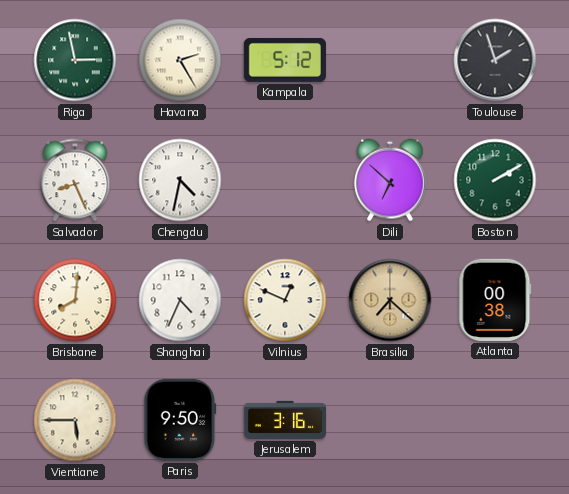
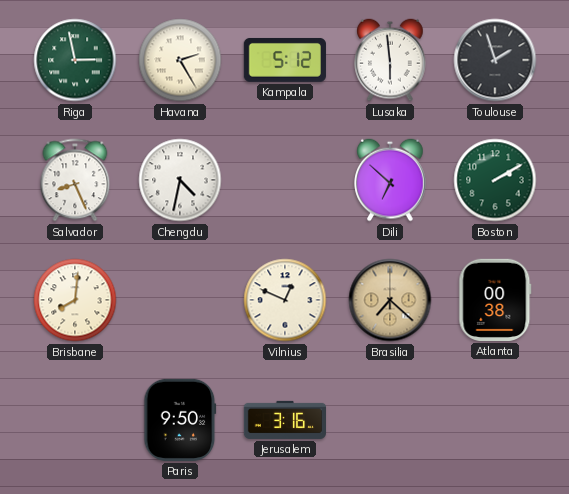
Lusaka: none -> 5:59
Shanghai: 4:34 -> none
Vientiane: 5:45 -> none
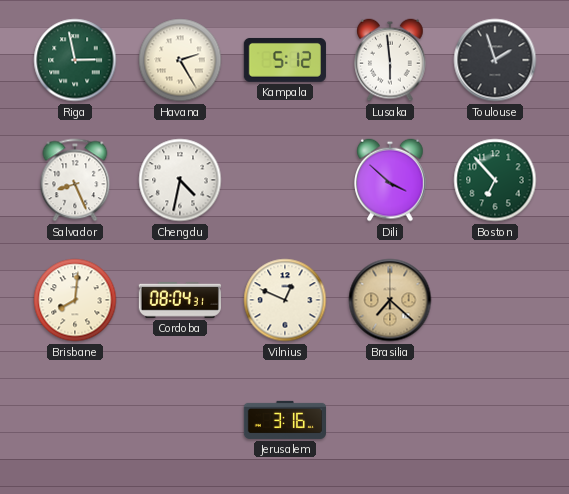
Dili: 6:52 -> 3:52
Boston: 2:10 -> 6:53
Cordoba: none -> 08:04
Atlanta: 00:38 -> none
Paris: 9:50 -> none
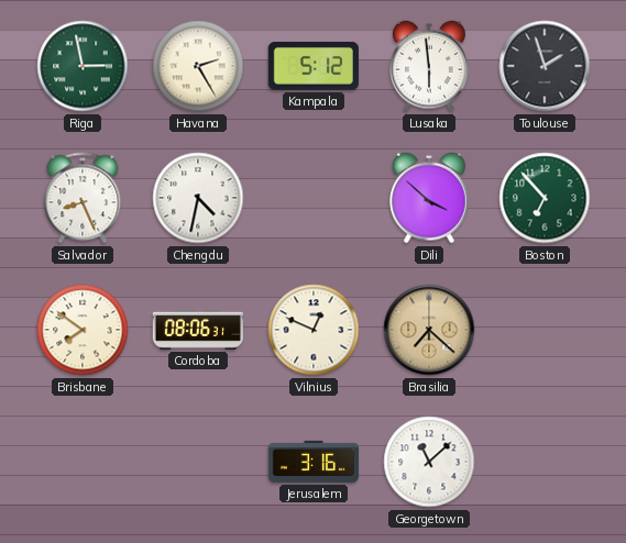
Brisbane: 8:01 -> 7:51
Cordoba: 08:04 -> 08:06
Georgetown: none -> 11:08
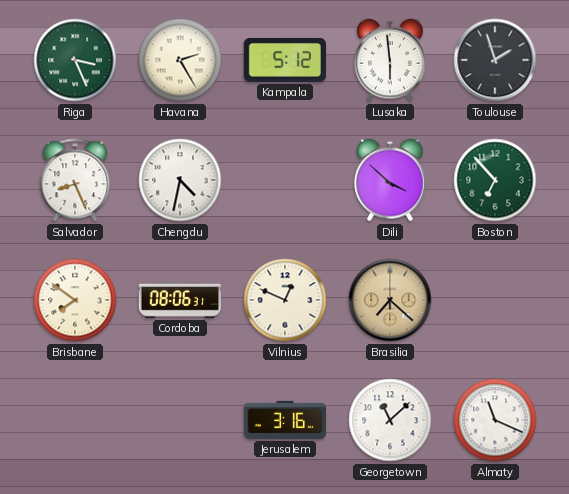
Riga: 2:58 -> 3:26
Almaty: none -> 11:19
